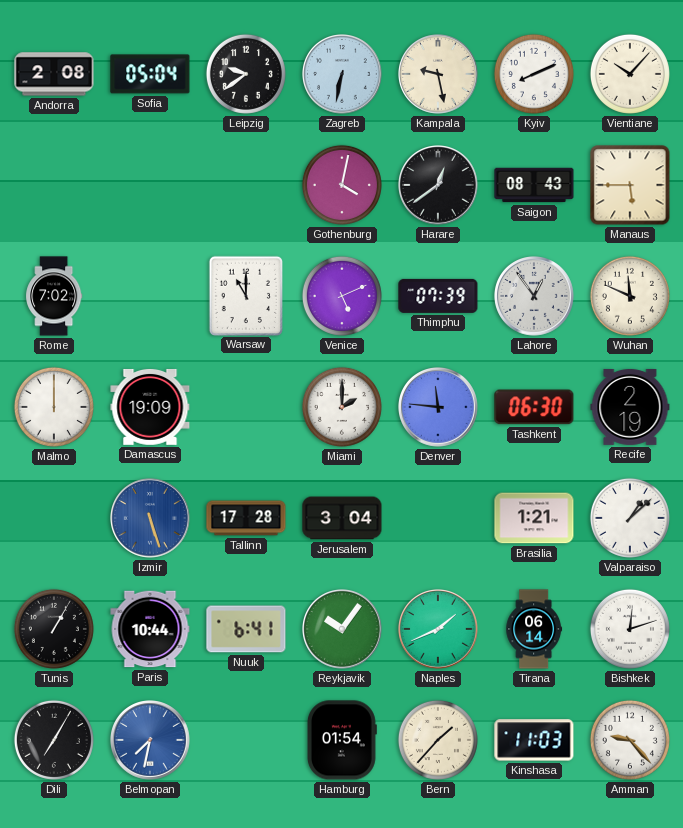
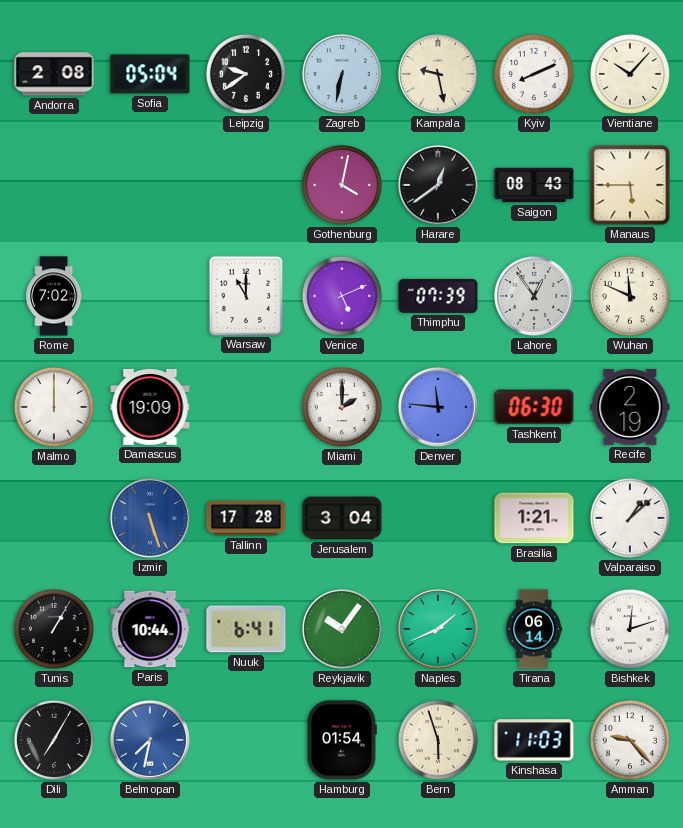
Bern: 1:37 -> 5:57
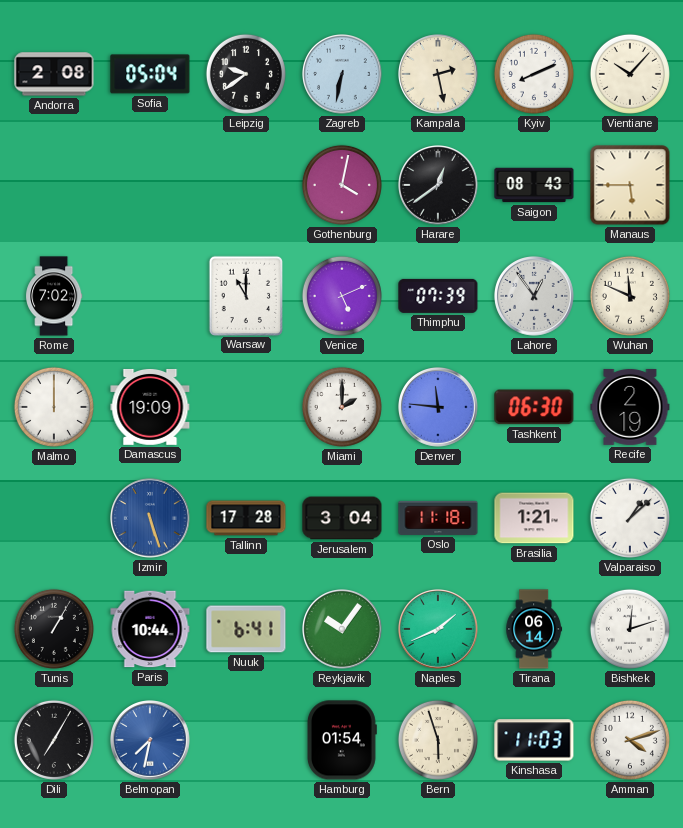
Kampala: 9:28 -> 2:28
Oslo: none -> 11:18
Amman: 9:23 -> 4:12
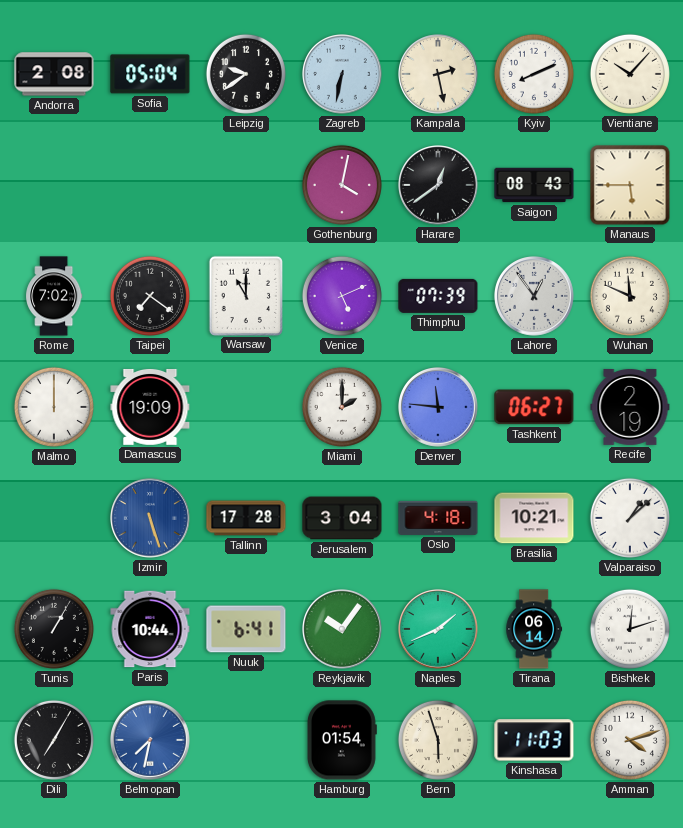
Taipei: none -> 7:21
Tashkent: 06:30 -> 06:27
Oslo: 11:18 -> 4:18
Brasilia: 1:21 -> 10:21
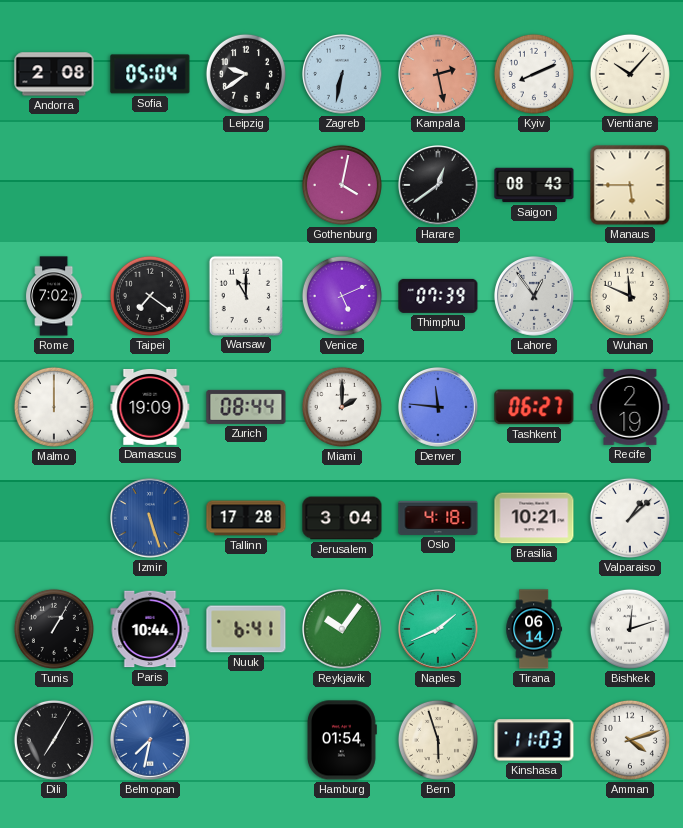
Kampala dial: cream -> salmon
Zurich: none -> 08:44
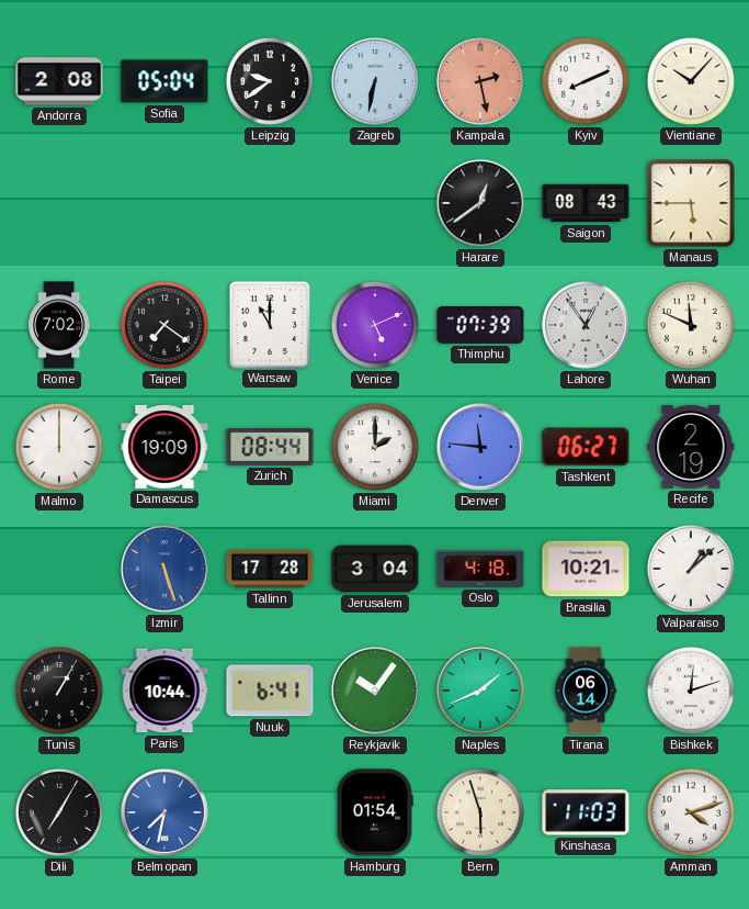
Gothenburg: 4:02 -> none
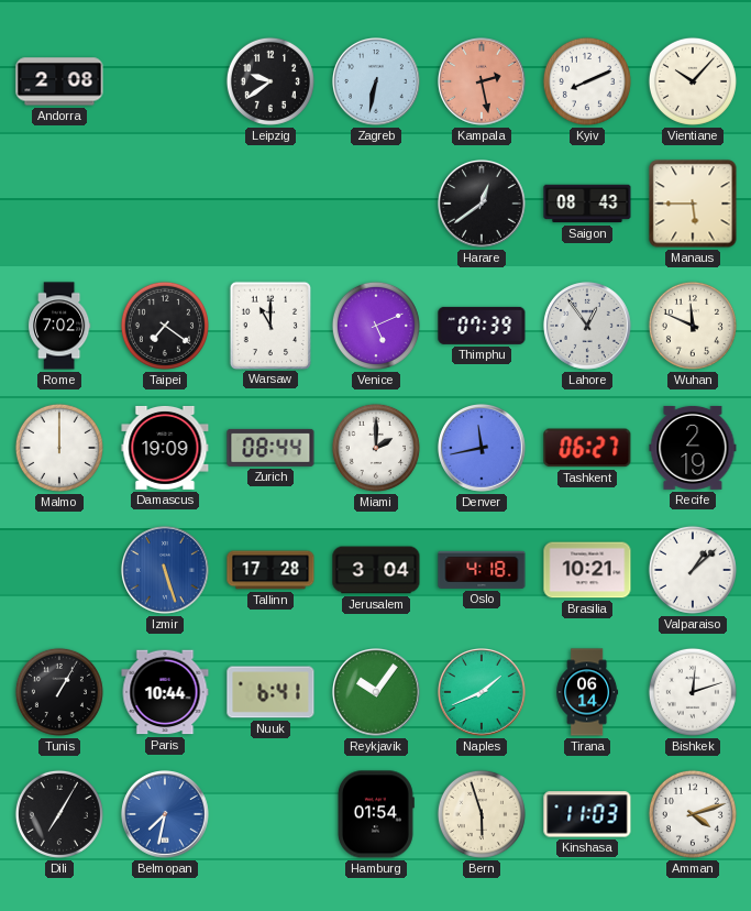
Sofia: 05:04 -> none
Denver: 11:46 -> 11:43
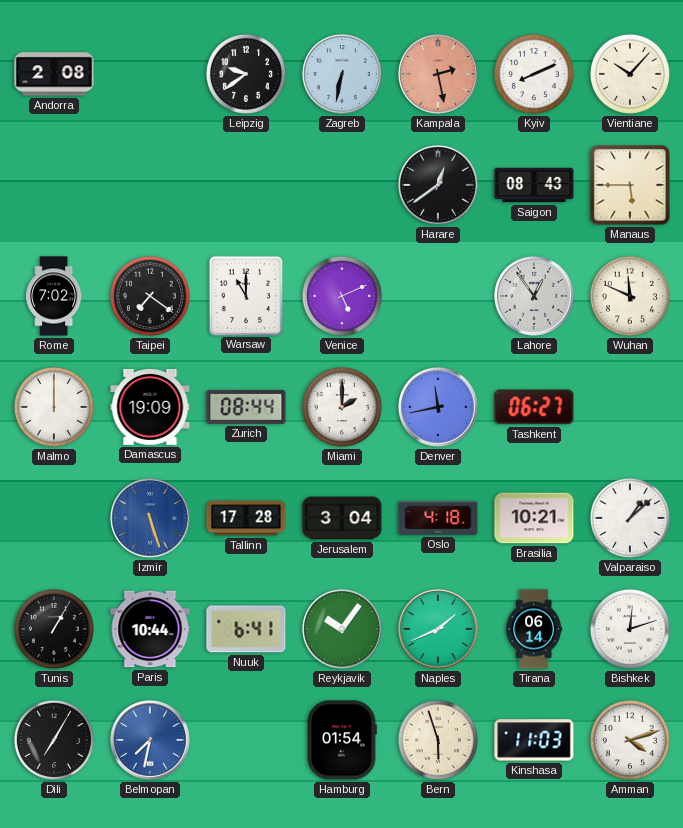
Thimphu: 07:39 -> none
Recife: 2:19 -> none
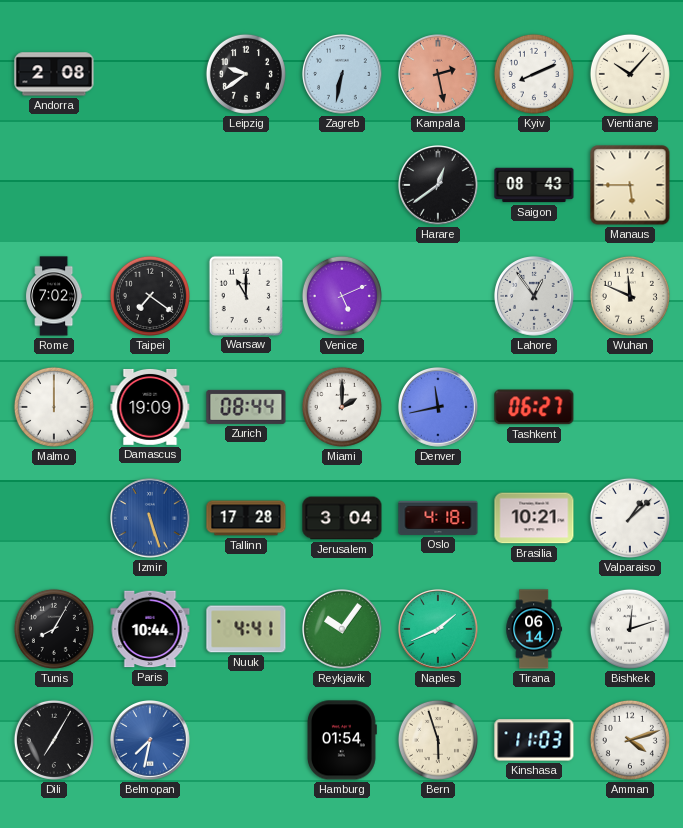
Tunis: 1:05 -> 8:05
Nuuk: 6:41 -> 4:41
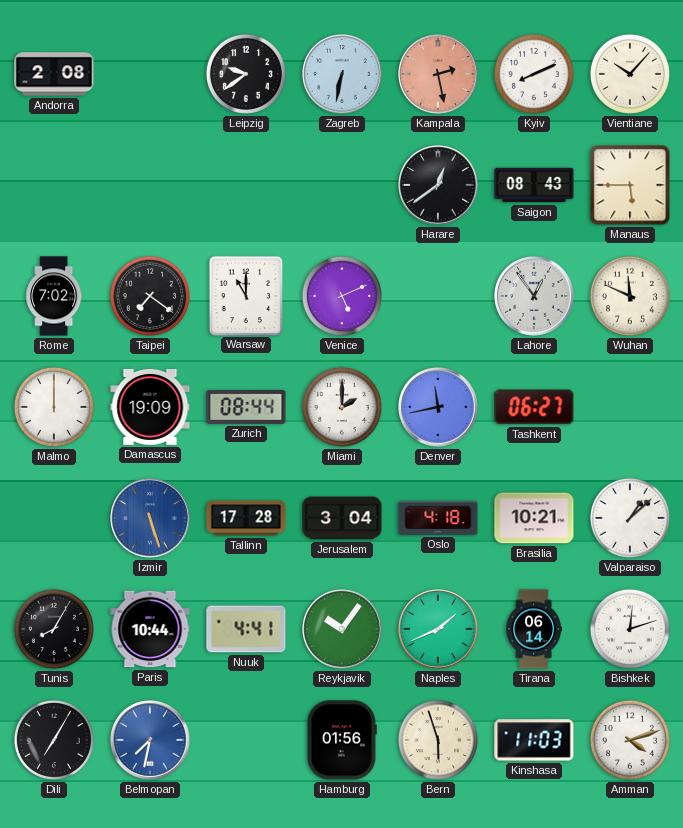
Hamburg: 01:54 -> 01:56
